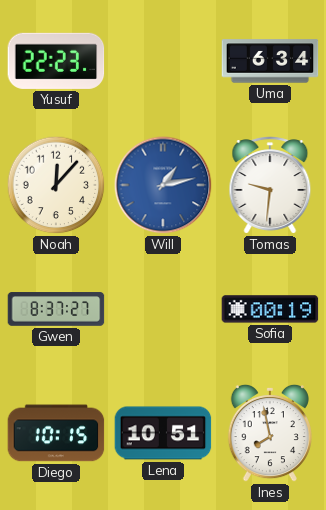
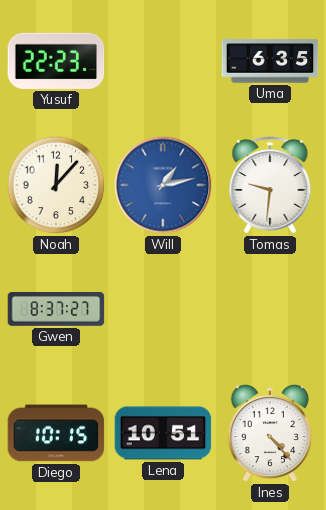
Uma: 6:34 -> 6:35
Sofia: 00:19 -> none
Ines: 7:58 -> 4:23
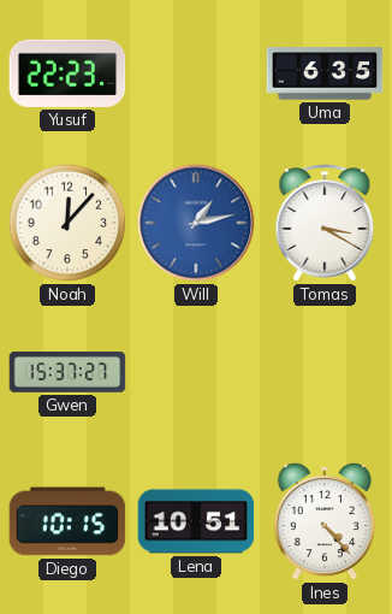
Tomas: 9:31 -> 3:20
Gwen: 8:37 -> 15:37
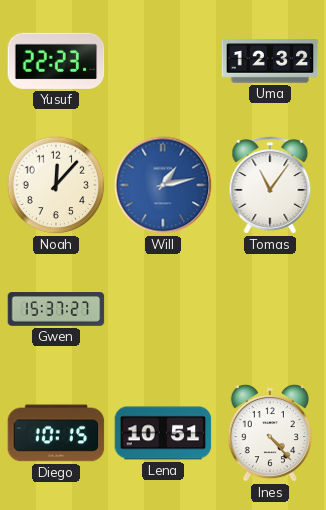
Uma: 6:35 -> 12:32
Tomas: 3:20 -> 11:06
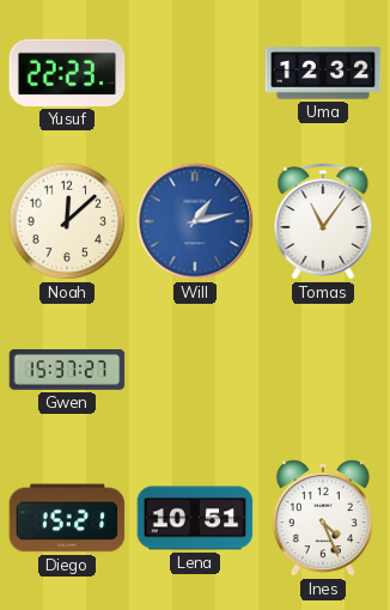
Noah: 12:07 -> 12:08
Diego: 10:15 -> 15:21
Ines: 4:23 -> 4:26
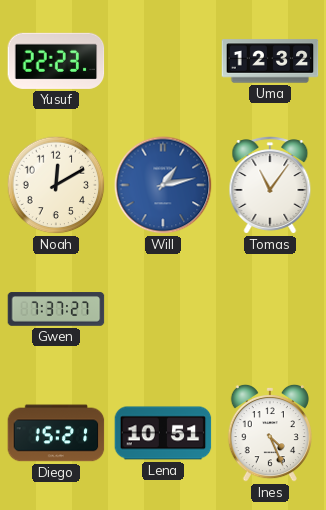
Noah: 12:08 -> 12:10
Gwen: 15:37 -> 7:37
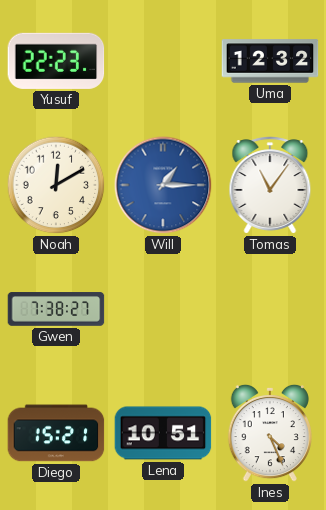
Will: 1:13 -> 1:15
Gwen: 7:37 -> 7:38
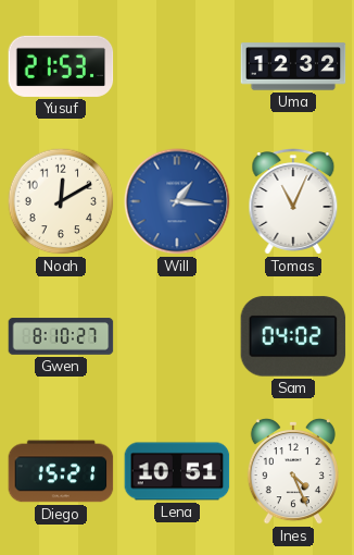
Yusuf: 22:23 -> 21:53
Will: 1:15 -> 1:16
Tomas: 11:06 -> 11:04
Gwen: 7:38 -> 8:10
Sam: none -> 04:02
